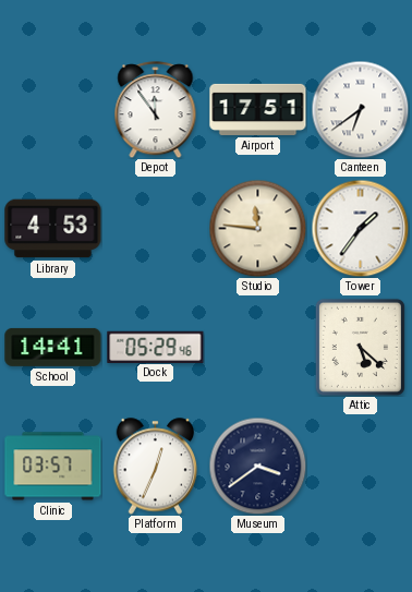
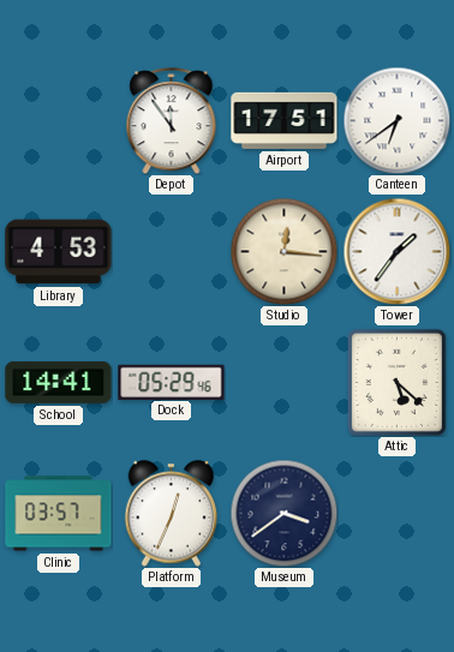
Studio: 11:46 -> 12:16
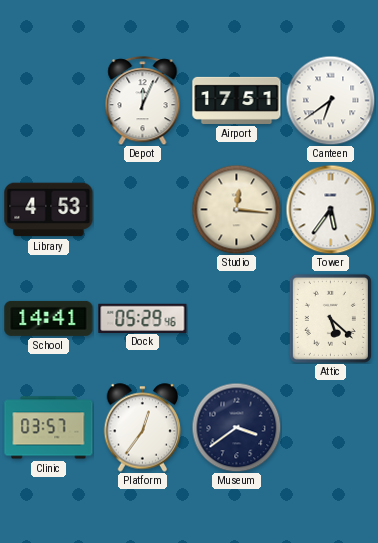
Depot: 11:54 -> 12:04
Tower: 1:36 -> 5:36
Platform: 12:34 -> 12:36
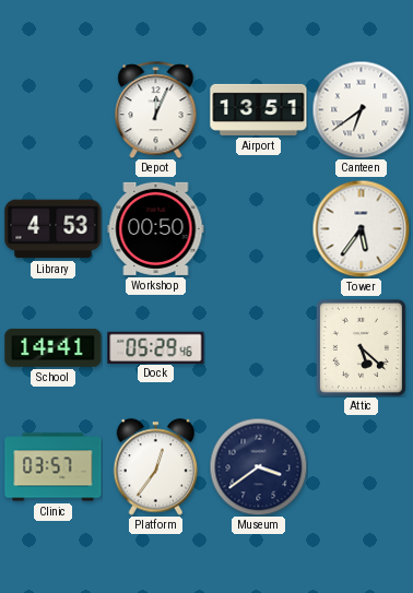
Airport: 17:51 -> 13:51
Workshop: none -> 00:50
Studio: 12:16 -> none
